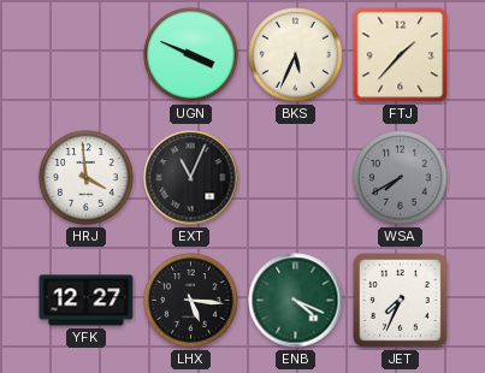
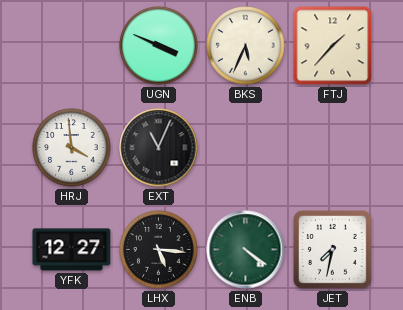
WSA: 7:40 -> none
ENB: 4:19 -> 4:21
JET: 7:34 -> 7:32
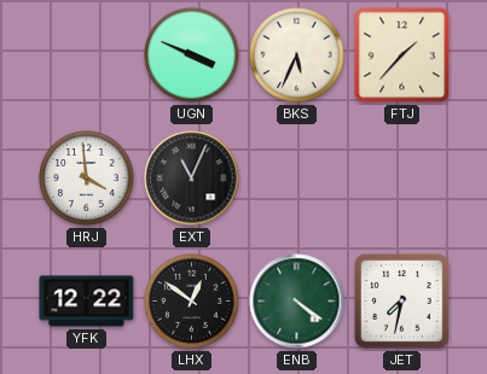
YFK: 12:27 -> 12:22
LHX: 5:16 -> 12:51
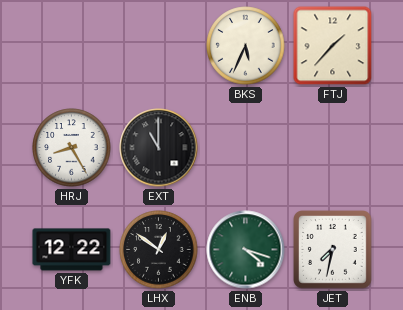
UGN: 3:49 -> none
HRJ: 3:59 -> 8:25
EXT: 11:04 -> 11:00
ENB: 4:21 -> 4:18
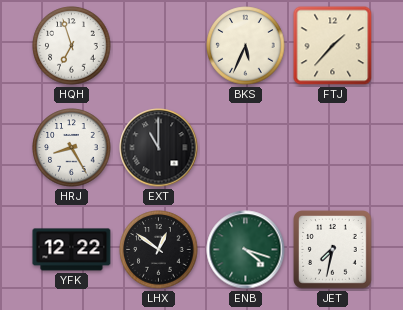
HQH: none -> 6:57
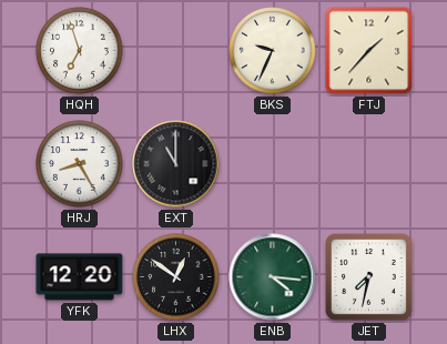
BKS: 5:34 -> 9:34
YFK: 12:22 -> 12:20
ENB: 4:18 -> 4:16
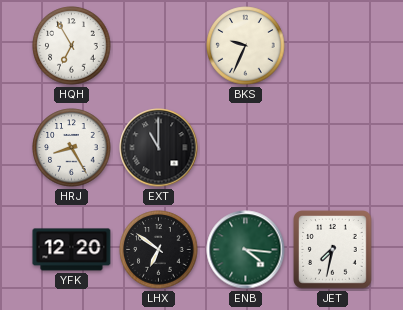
HQH: 6:57 -> 6:55
FTJ: 1:37 -> none
LHX: 12:51 -> 6:51
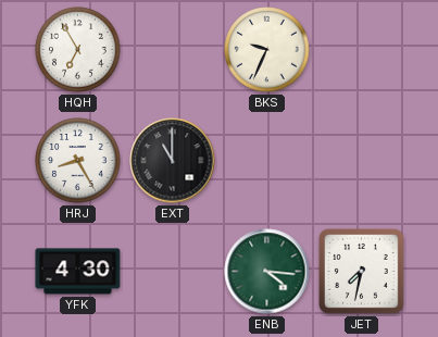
YFK: 12:20 -> 4:30
LHX: 6:51 -> none
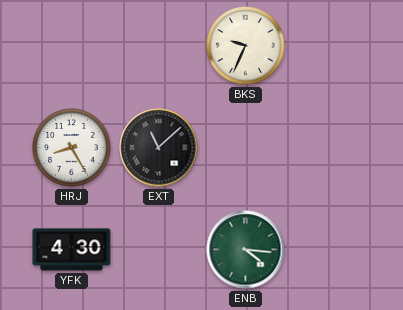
HQH: 6:55 -> none
EXT: 11:00 -> 11:08
JET: 7:32 -> none
